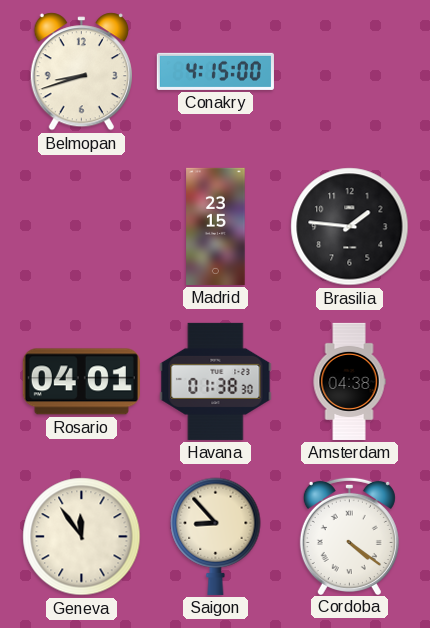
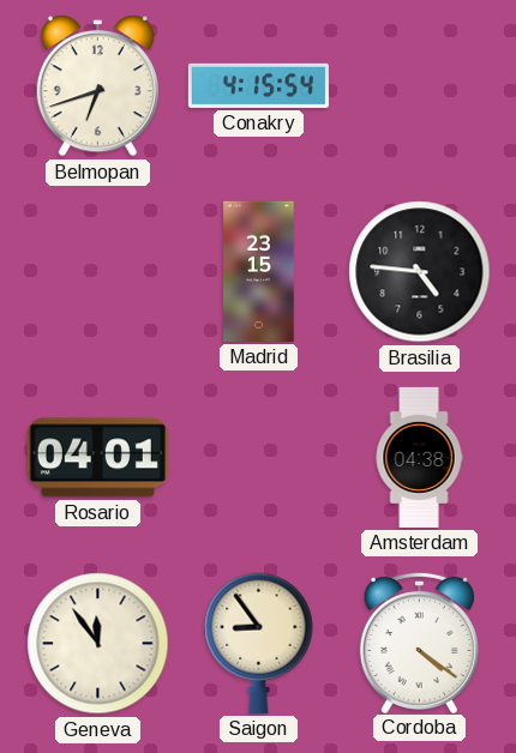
Belmopan: 8:42 -> 6:42
Conakry: 4:15:00 -> 4:15:54
Brasilia: 1:46 -> 4:46
Havana: 01:38 -> none
Saigon: 8:53 -> 8:54
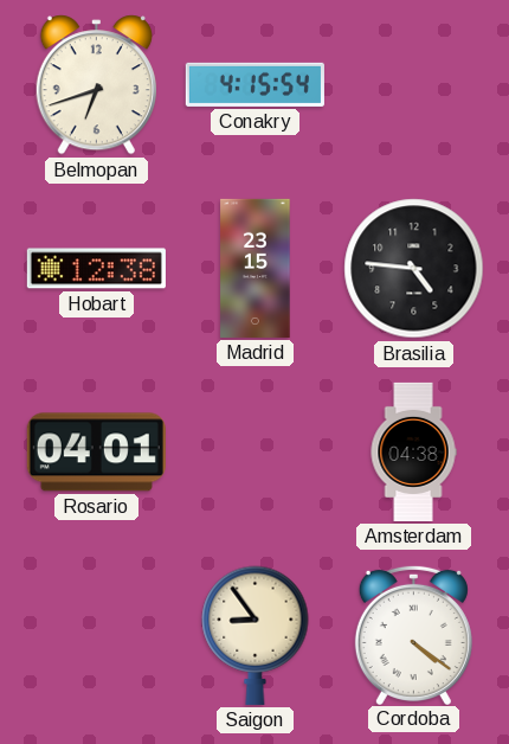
Hobart: none -> 12:38
Geneva: 11:54 -> none
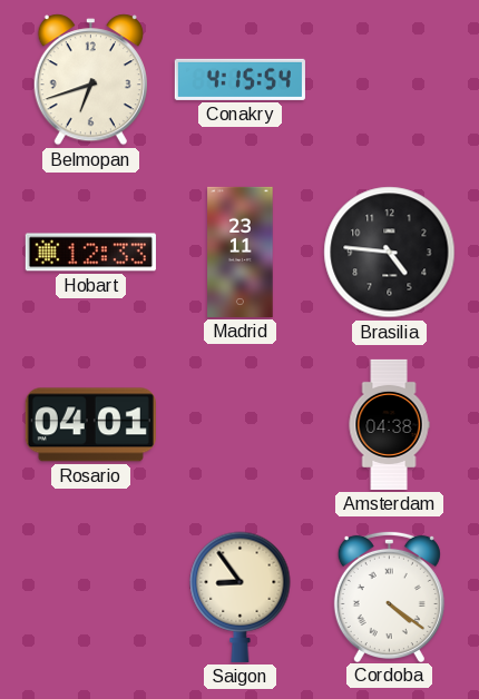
Hobart: 12:38 -> 12:33
Madrid: 23:15 -> 23:11
